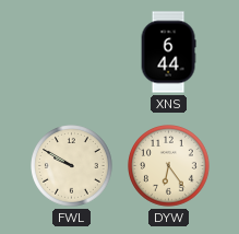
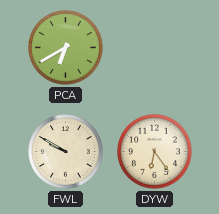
PCA: none -> 6:40
XNS: 6:44 -> none
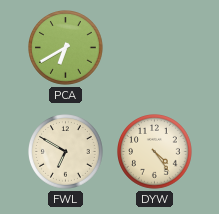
FWL: 9:50 -> 6:50
DYW: 6:24 -> 4:24
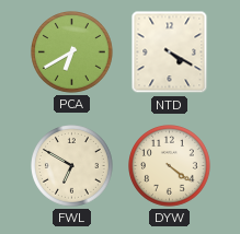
NTD: none -> 4:20
DYW: 4:24 -> 4:21
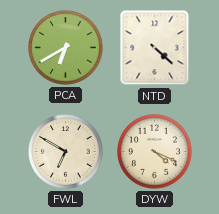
NTD: 4:20 -> 4:22
DYW: 4:21 -> 4:19
